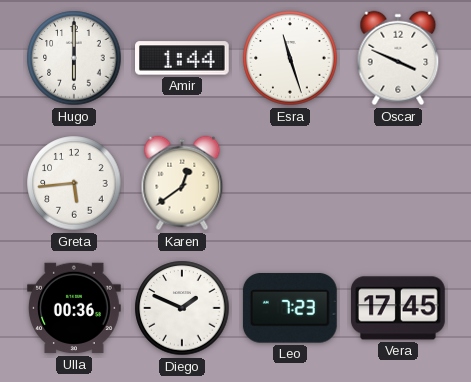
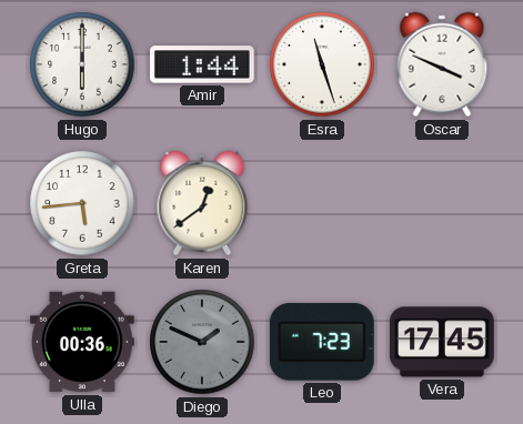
Diego dial: white -> grey
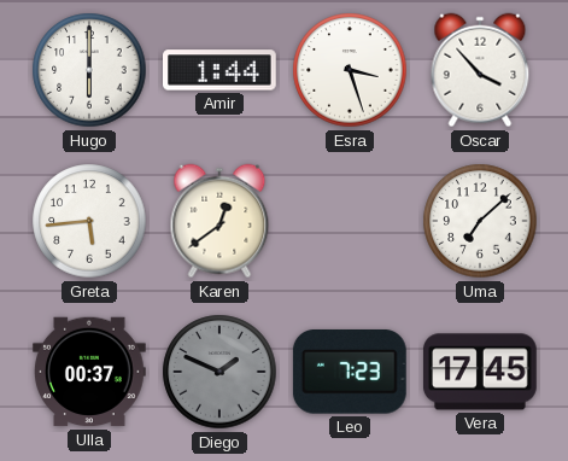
Esra: 11:27 -> 3:27
Oscar: 3:49 -> 3:53
Uma: none -> 7:08
Ulla: 00:36 -> 00:37
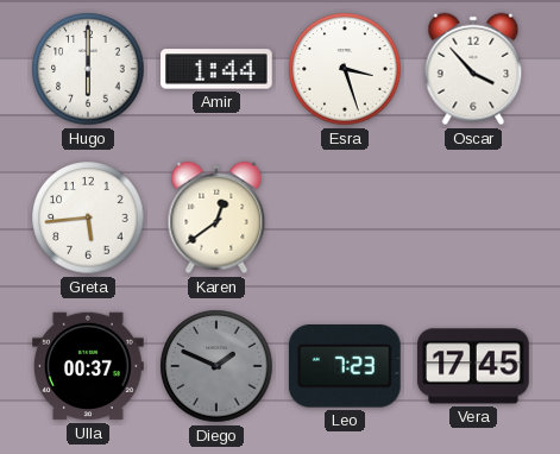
Uma: 7:08 -> none
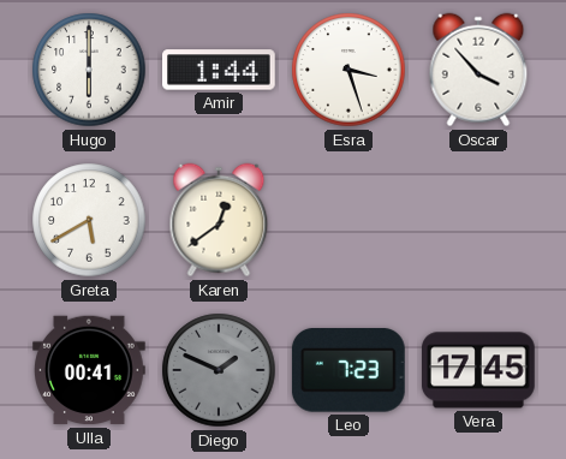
Greta: 5:44 -> 5:40
Ulla: 00:37 -> 00:41
